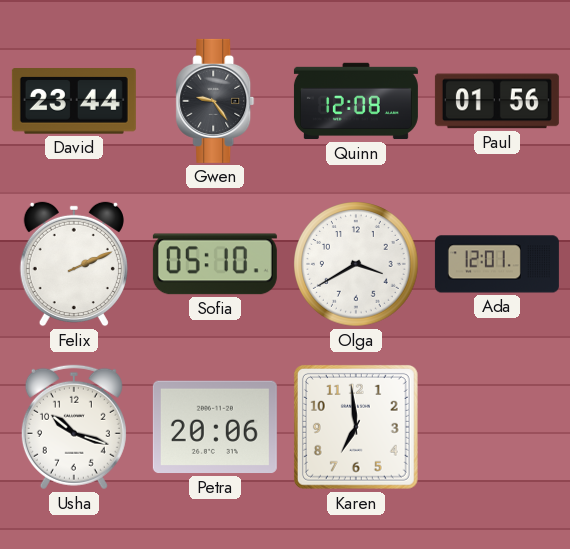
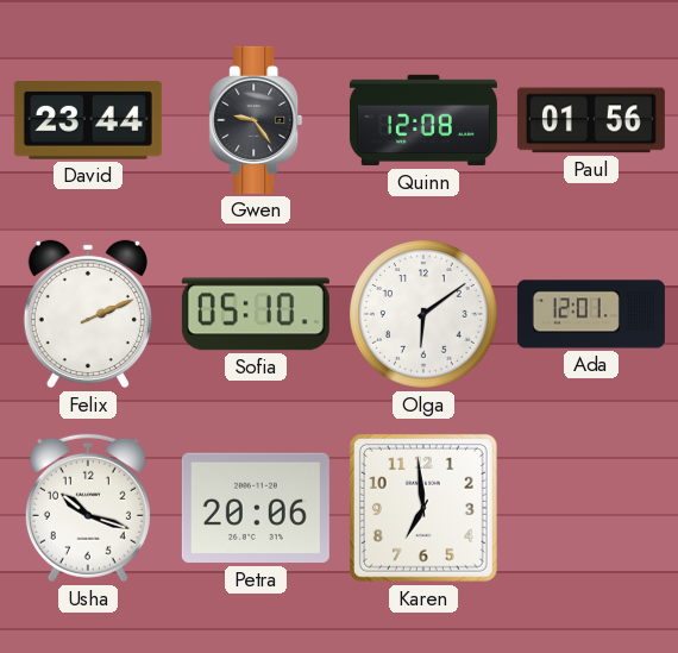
Olga: 3:40 -> 6:09
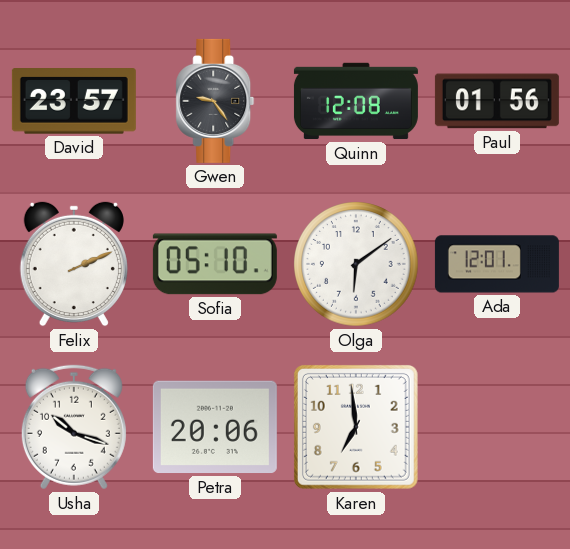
David: 23:44 -> 23:57
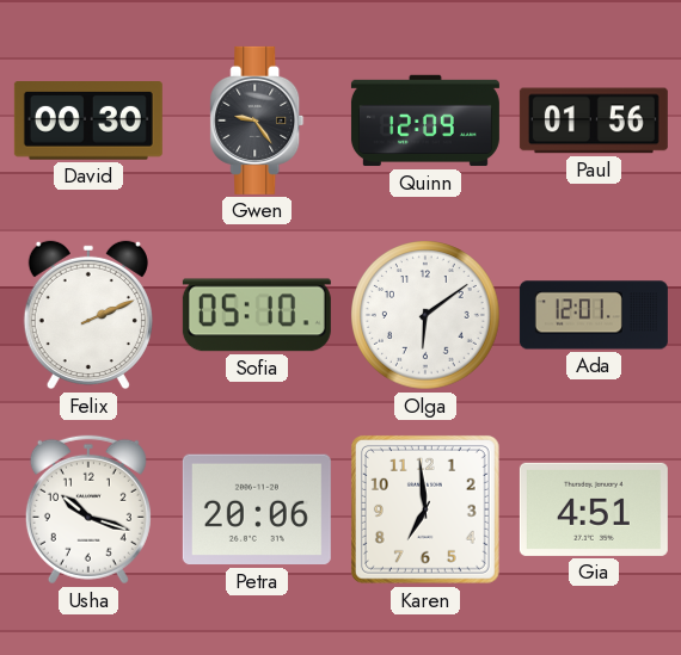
David: 23:57 -> 00:30
Quinn: 12:08 -> 12:09
Gia: none -> 4:51
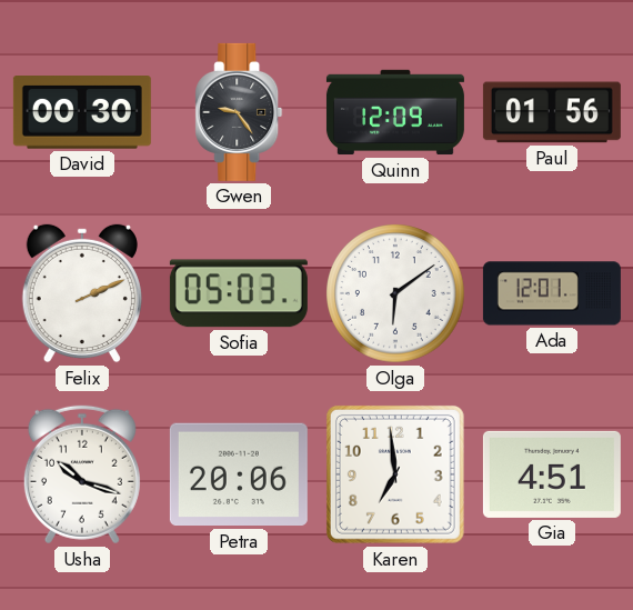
Sofia: 05:10 -> 05:03
